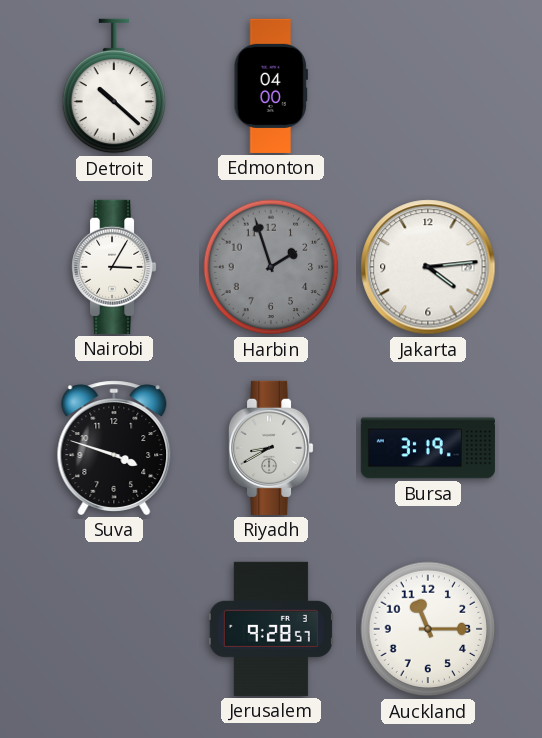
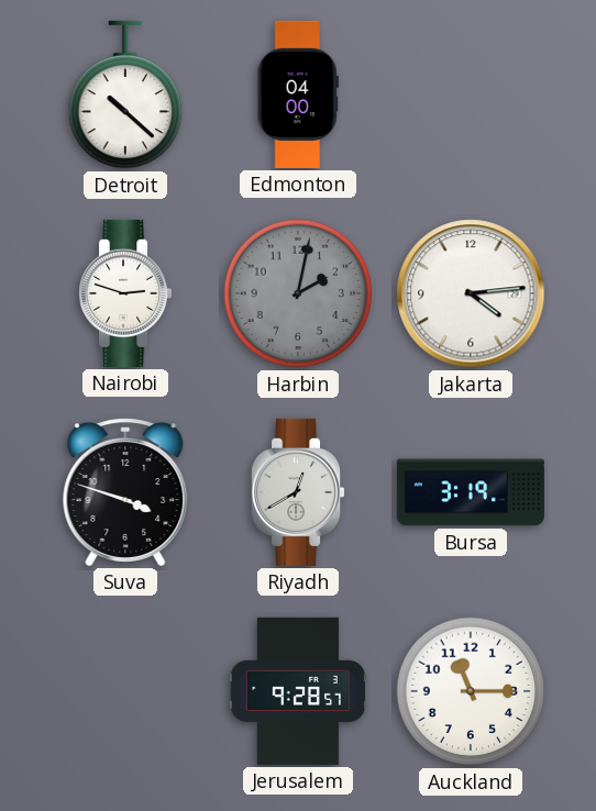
Nairobi: 3:05 -> 2:48
Harbin: 1:57 -> 2:02
Riyadh: 8:40 -> 12:40
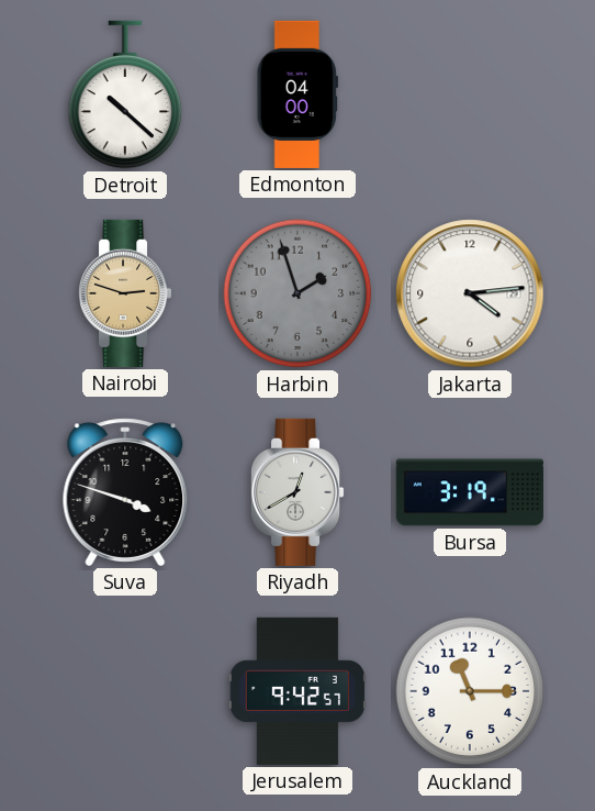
Nairobi dial: white -> champagne
Harbin: 2:02 -> 1:57
Jerusalem: 9:28 -> 9:42
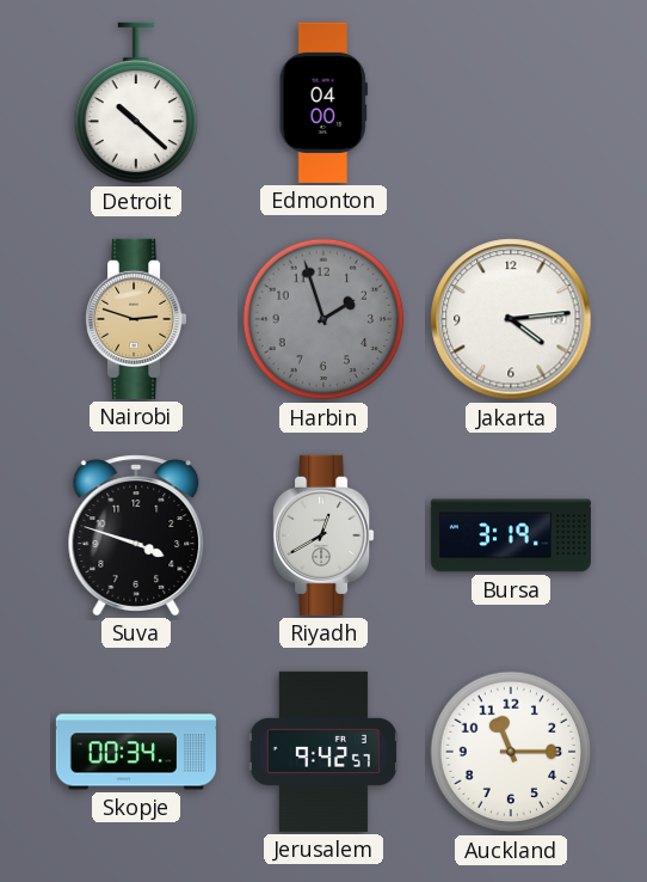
Skopje: none -> 00:34
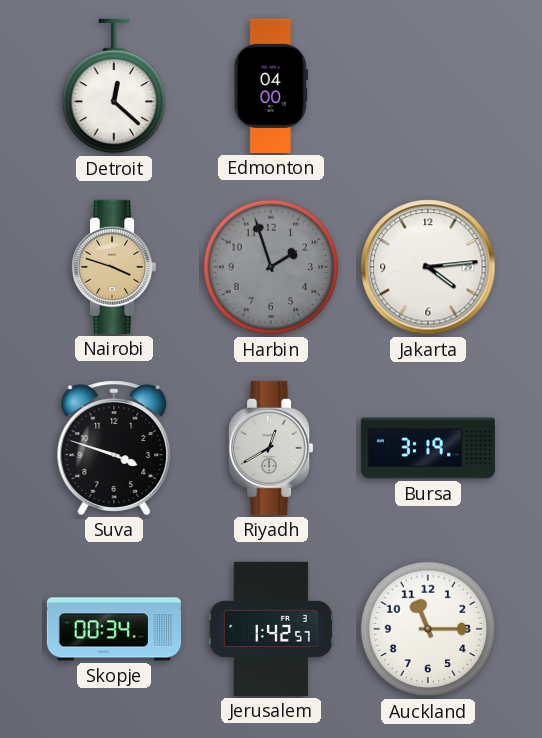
Detroit: 10:22 -> 12:22
Nairobi: 2:48 -> 3:48
Jerusalem: 9:42 -> 1:42
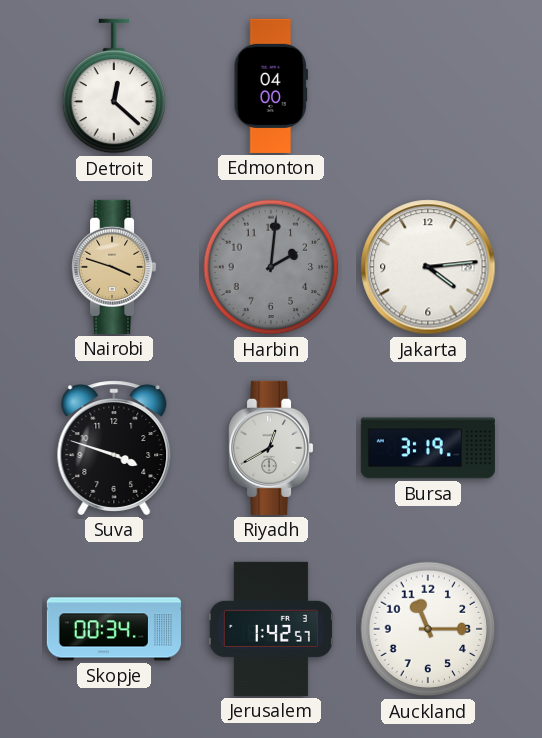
Harbin: 1:57 -> 2:01
